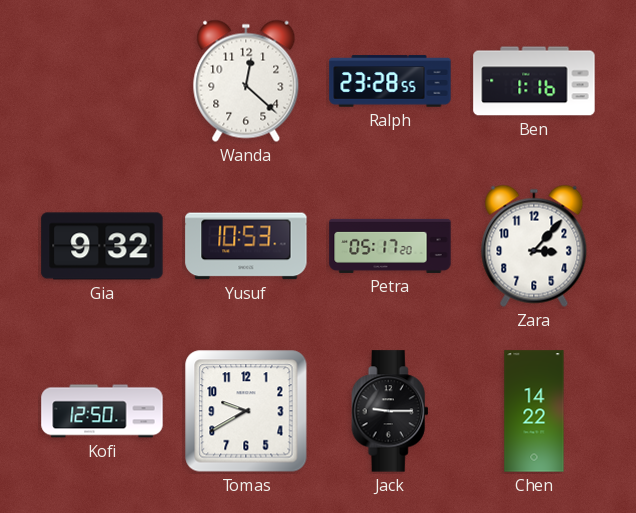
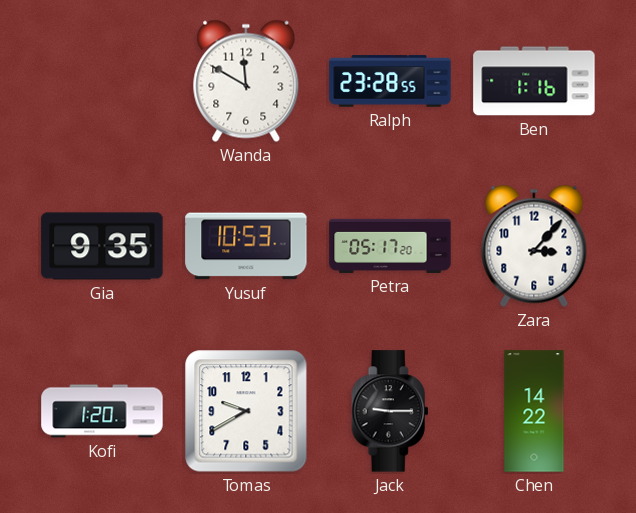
Wanda: 12:22 -> 11:50
Gia: 9:32 -> 9:35
Kofi: 12:50 -> 1:20
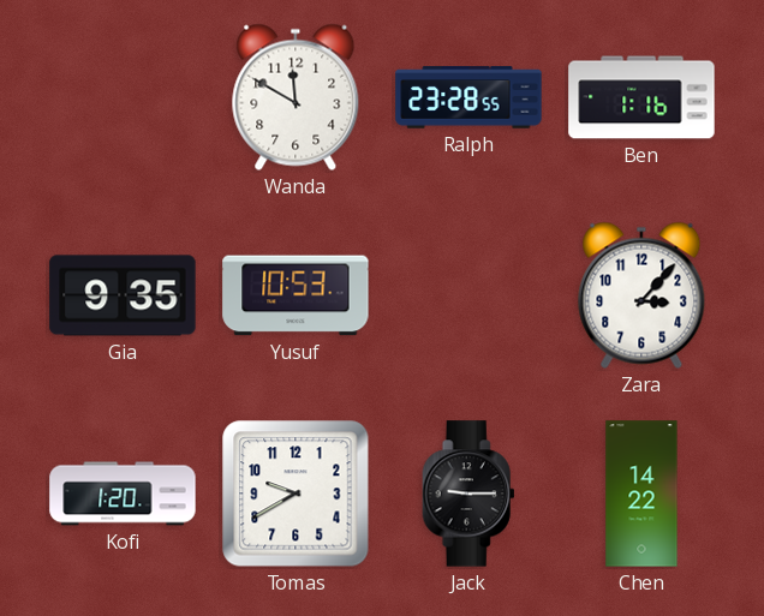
Petra: 05:17 -> none
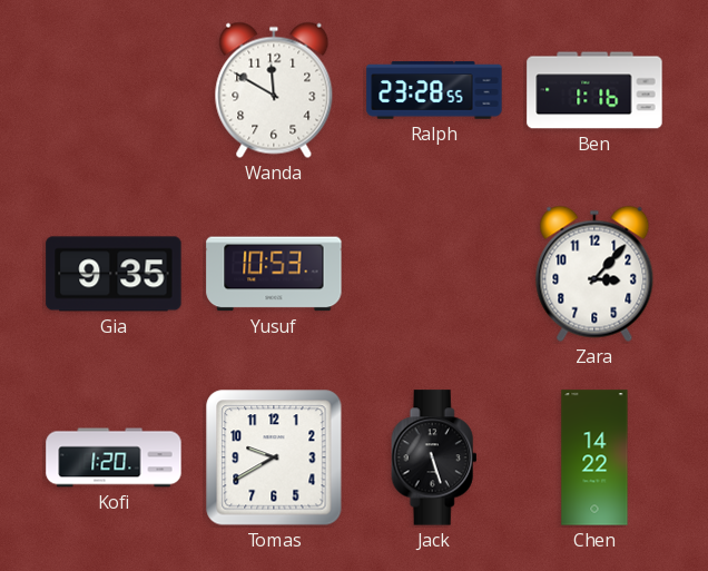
Jack: 9:15 -> 5:27
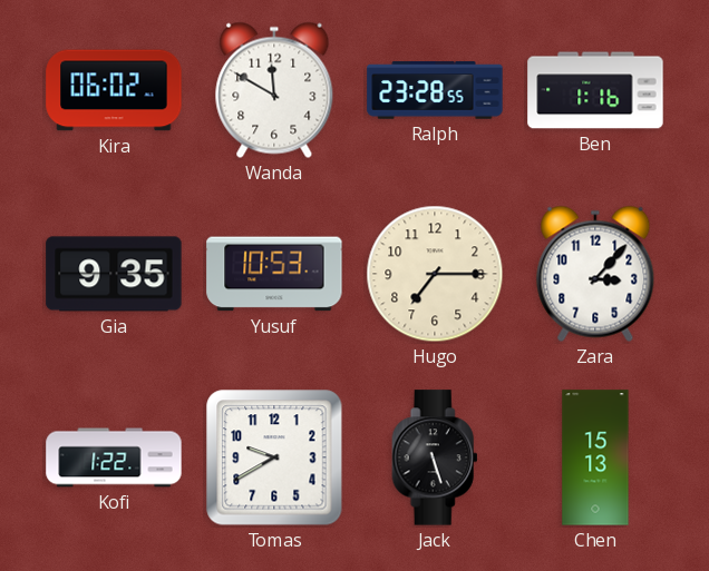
Kira: none -> 06:02
Hugo: none -> 7:15
Kofi: 1:20 -> 1:22
Chen: 14:22 -> 15:13
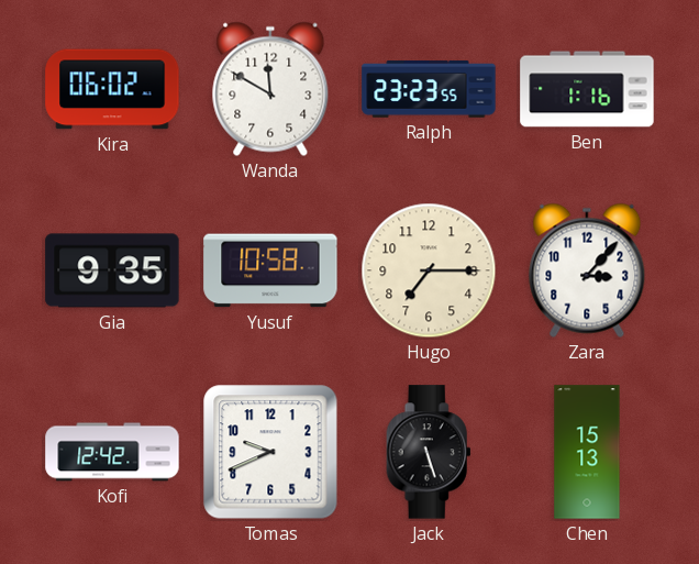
Ralph: 23:28 -> 23:23
Yusuf: 10:53 -> 10:58
Kofi: 1:22 -> 12:42
Tomas: 9:40 -> 9:41
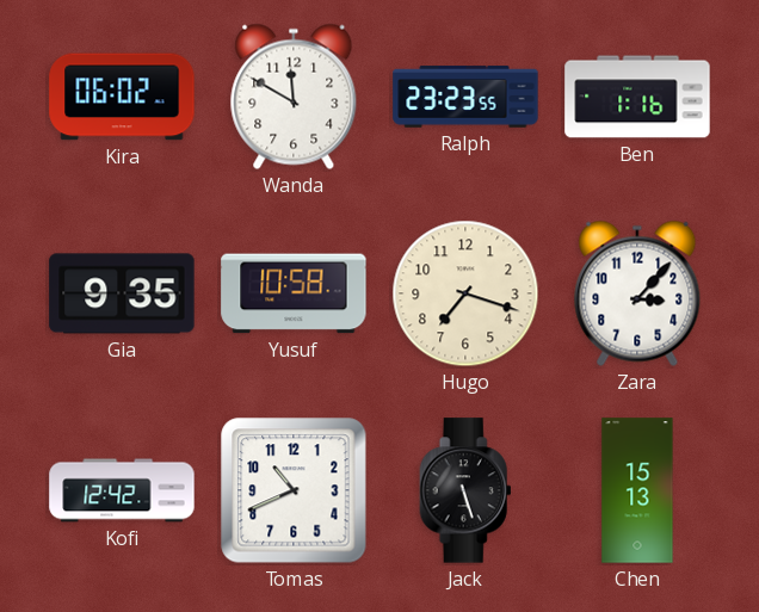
Hugo: 7:15 -> 7:18
Tomas: 9:41 -> 10:41
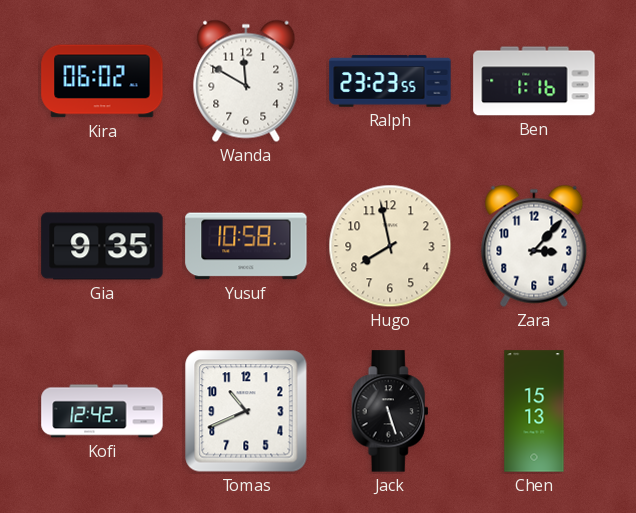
Hugo: 7:18 -> 7:58
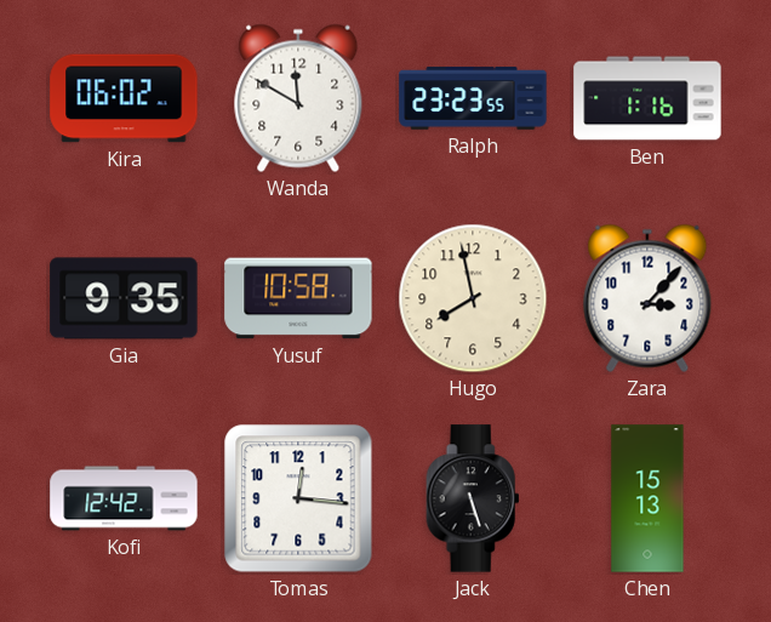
Tomas: 10:41 -> 12:16
